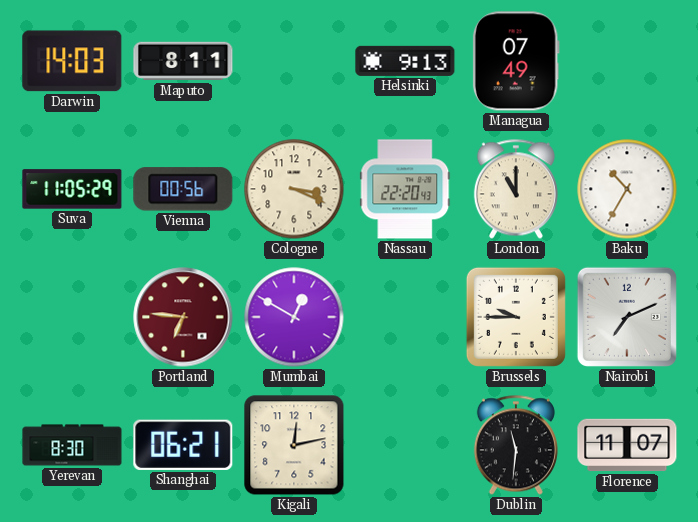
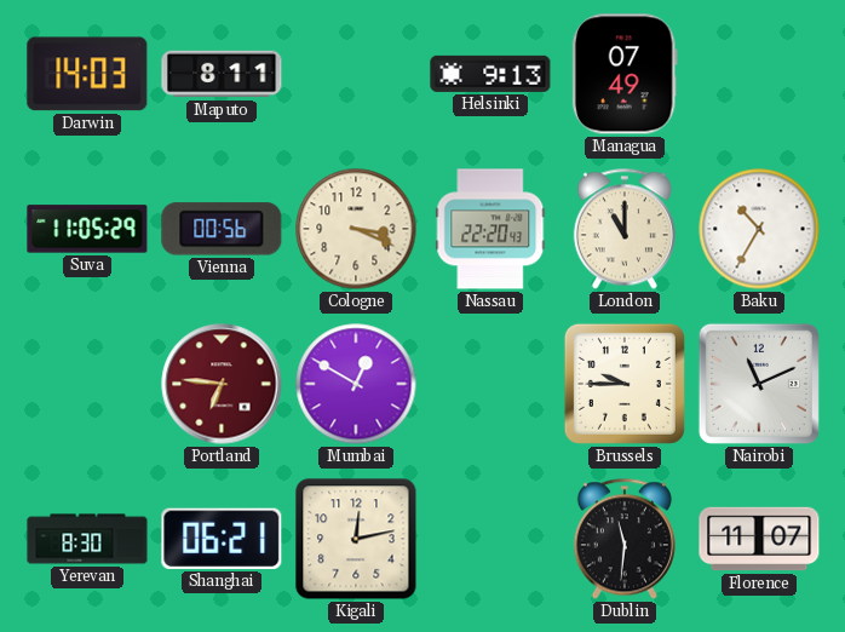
Nairobi: 7:11 -> 11:11
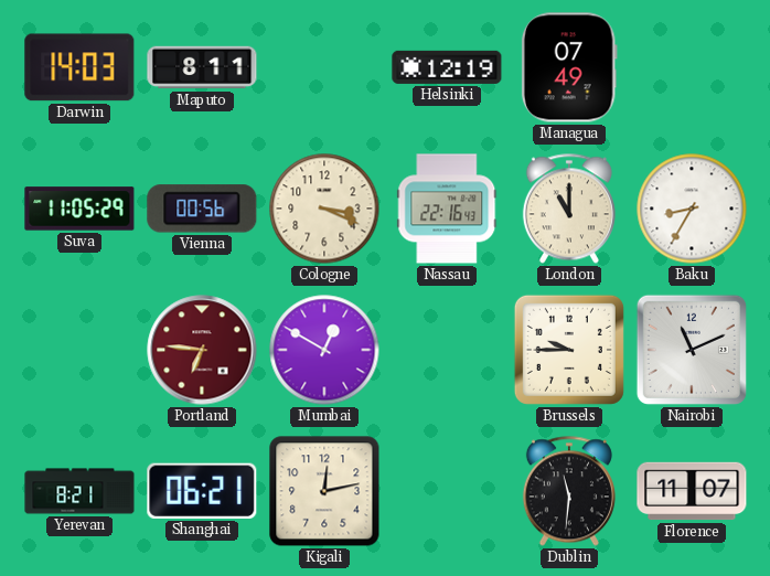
Helsinki: 9:13 -> 12:19
Nassau: 22:20 -> 22:16
Baku: 10:35 -> 8:35
Yerevan: 8:30 -> 8:21
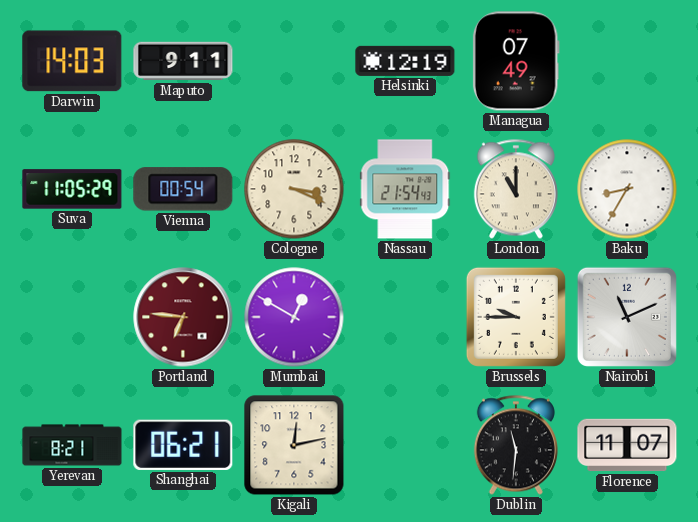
Maputo: 8:11 -> 9:11
Vienna: 00:56 -> 00:54
Nassau: 22:16 -> 21:54
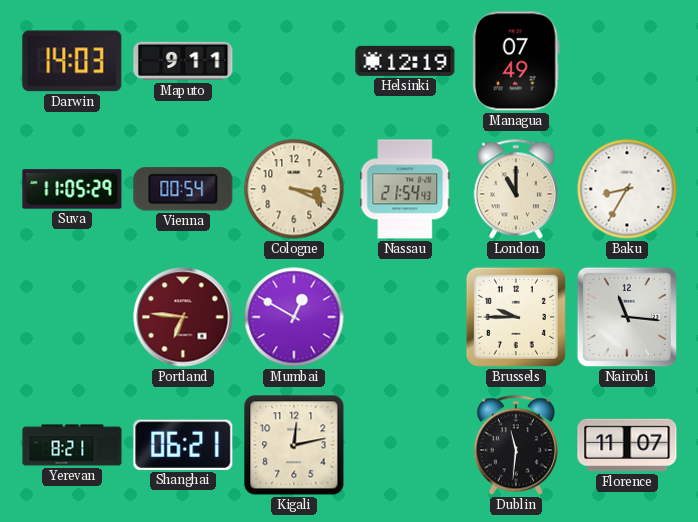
Nairobi: 11:11 -> 11:16
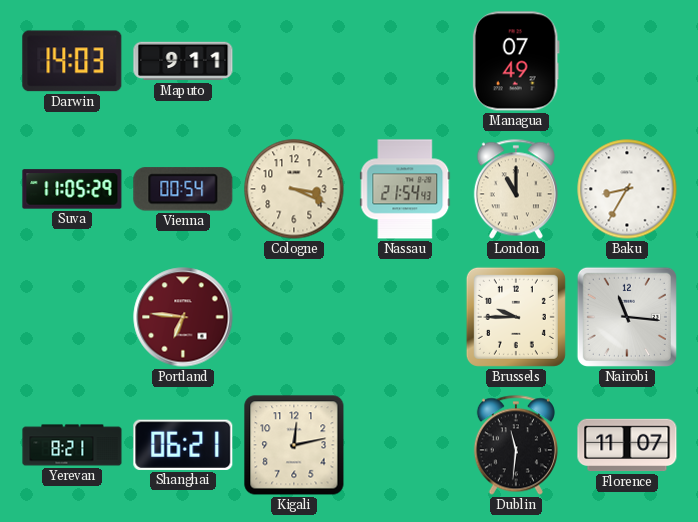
Helsinki: 12:19 -> none
Mumbai: 12:50 -> none
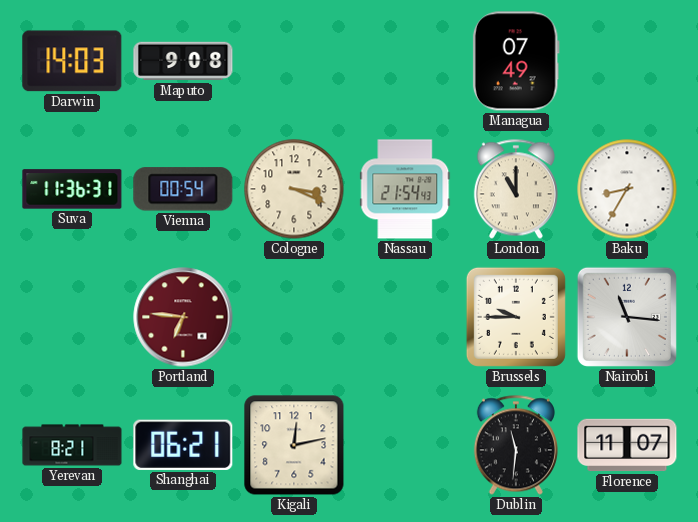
Maputo: 9:11 -> 9:08
Suva: 11:05 -> 11:36
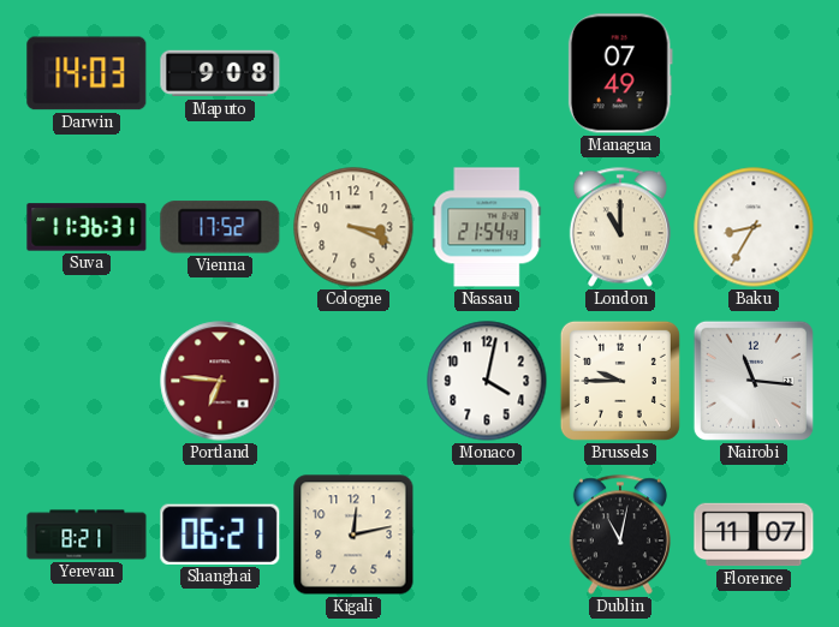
Vienna: 00:54 -> 17:52
Monaco: none -> 4:02
Dublin: 11:31 -> 11:02
